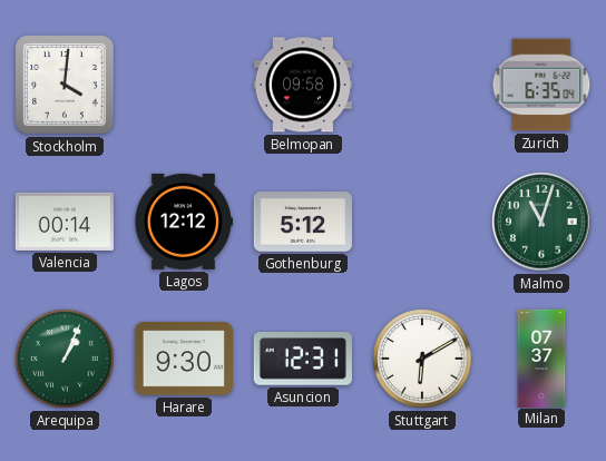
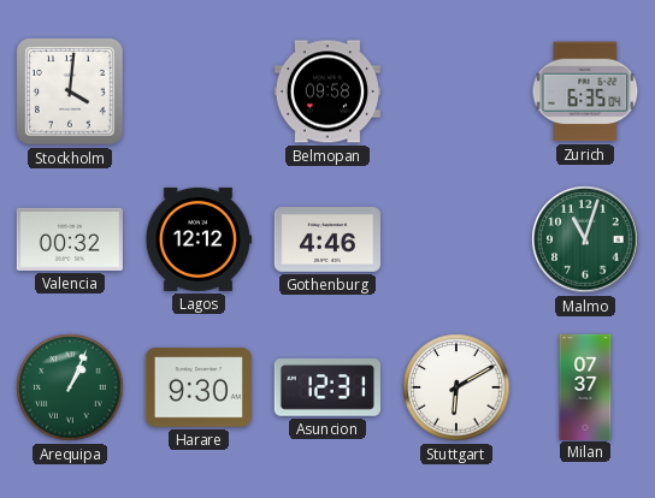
Valencia: 00:14 -> 00:32
Gothenburg: 5:12 -> 4:46
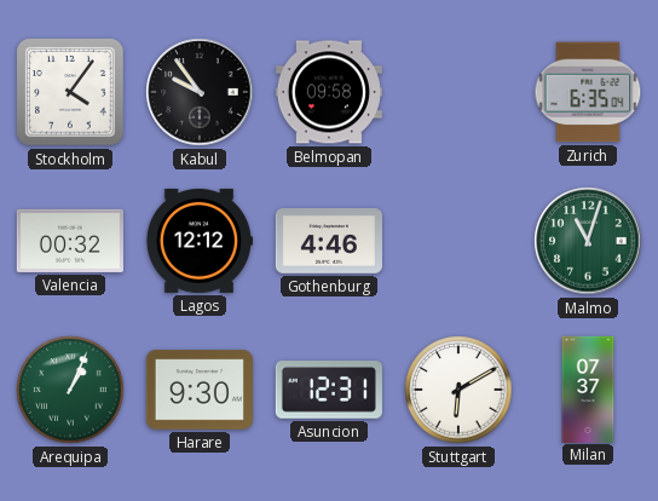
Stockholm: 4:01 -> 4:06
Kabul: none -> 9:54
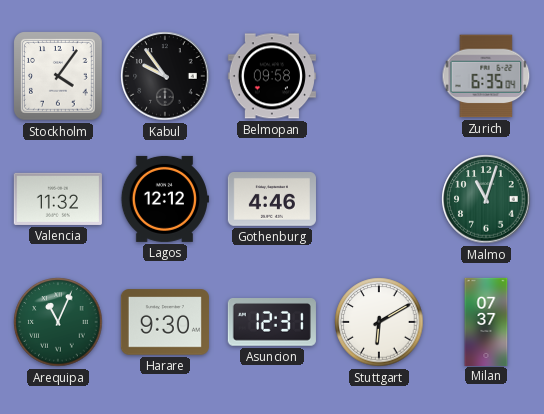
Valencia: 00:32 -> 11:32
Arequipa: 1:04 -> 11:04
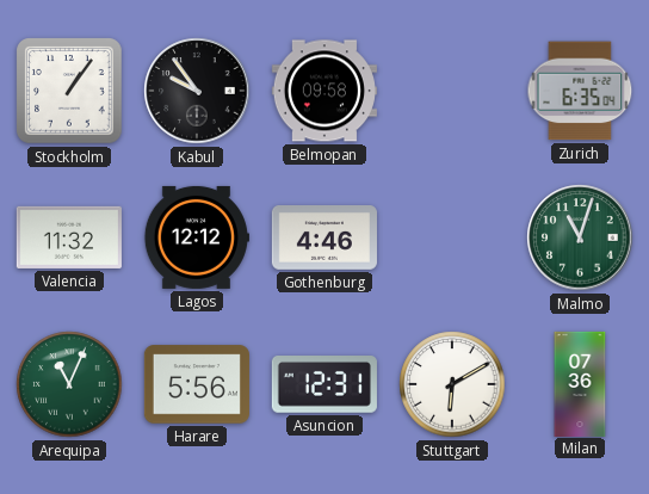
Stockholm: 4:06 -> 1:06
Harare: 9:30 -> 5:56
Milan: 07:37 -> 07:36
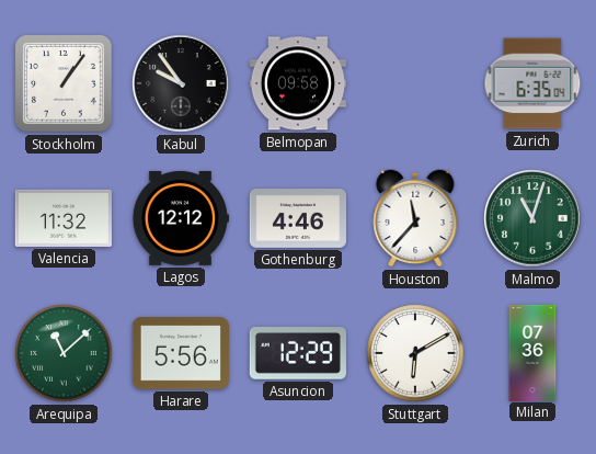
Houston: none -> 11:37
Arequipa: 11:04 -> 11:08
Asuncion: 12:31 -> 12:29
